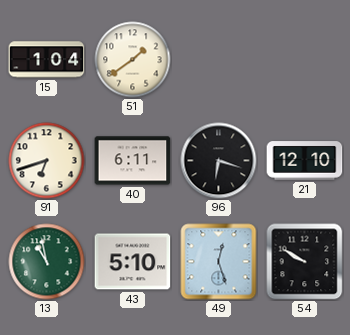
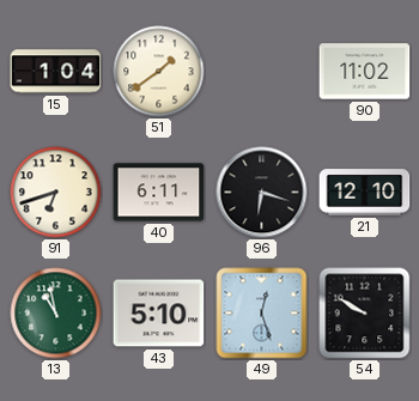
90: none -> 11:02
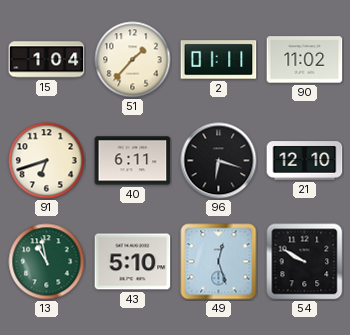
51: 1:39 -> 1:37
2: none -> 01:11
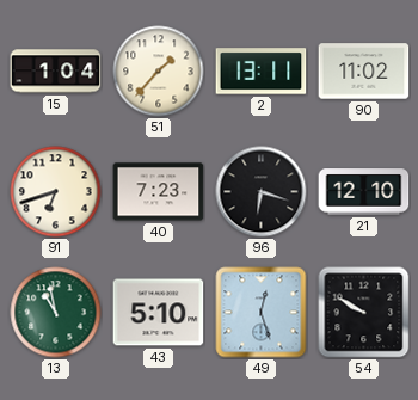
2: 01:11 -> 13:11
40: 6:11 -> 7:23
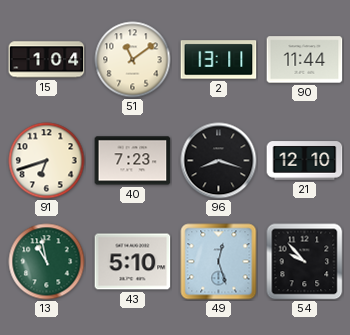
51: 1:37 -> 11:09
90: 11:02 -> 11:44
96: 6:18 -> 8:18
54: 9:50 -> 9:53
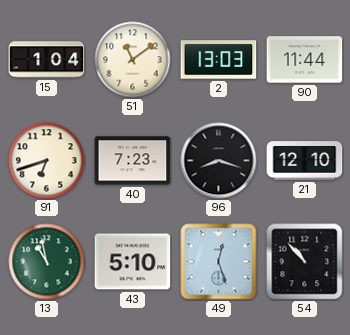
2: 13:11 -> 13:03
54: 9:53 -> 10:53
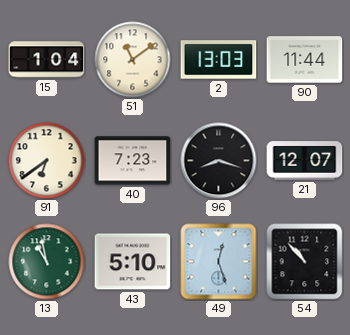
91: 6:42 -> 6:39
21: 12:10 -> 12:07
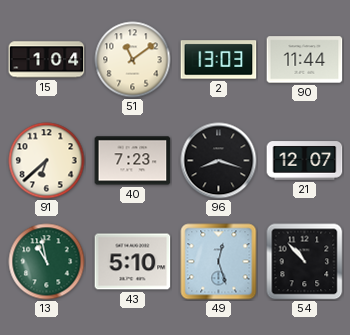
91: 6:39 -> 6:38
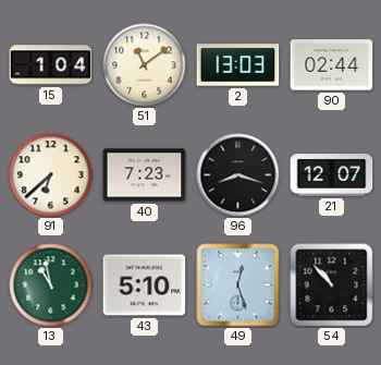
90: 11:44 -> 02:44
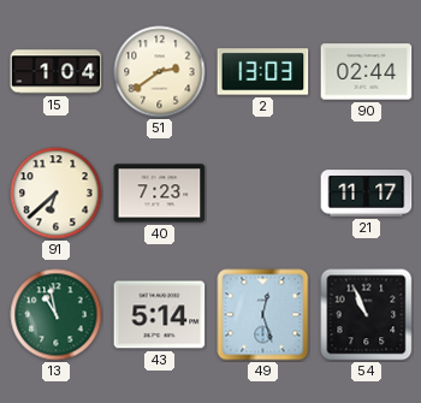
51: 11:09 -> 2:39
96: 8:18 -> none
21: 12:07 -> 11:17
43: 5:10 -> 5:14
54: 10:53 -> 10:56
